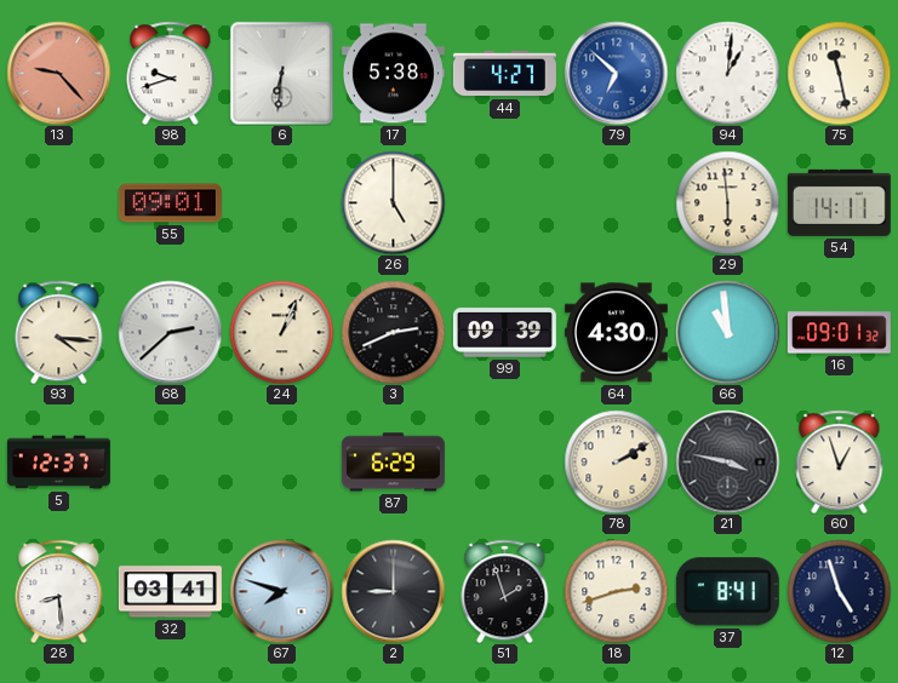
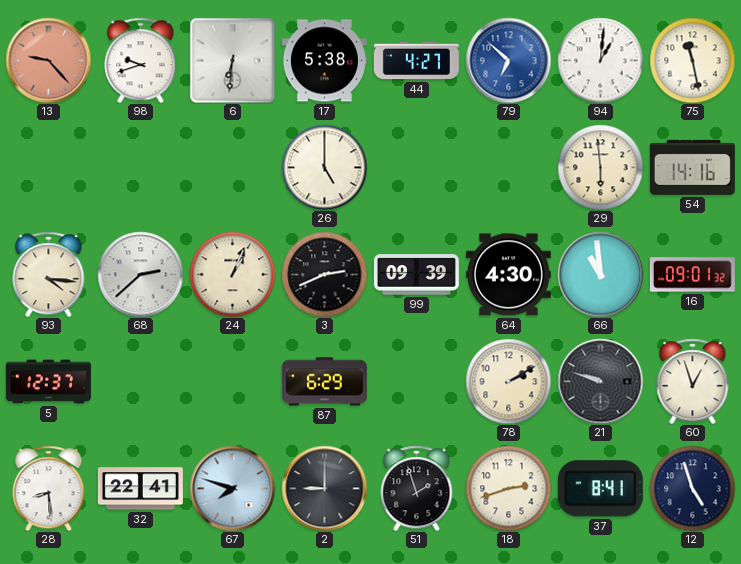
55: 09:01 -> none
54: 14:11 -> 14:16
21: 3:47 -> 9:48
32: 03:41 -> 22:41
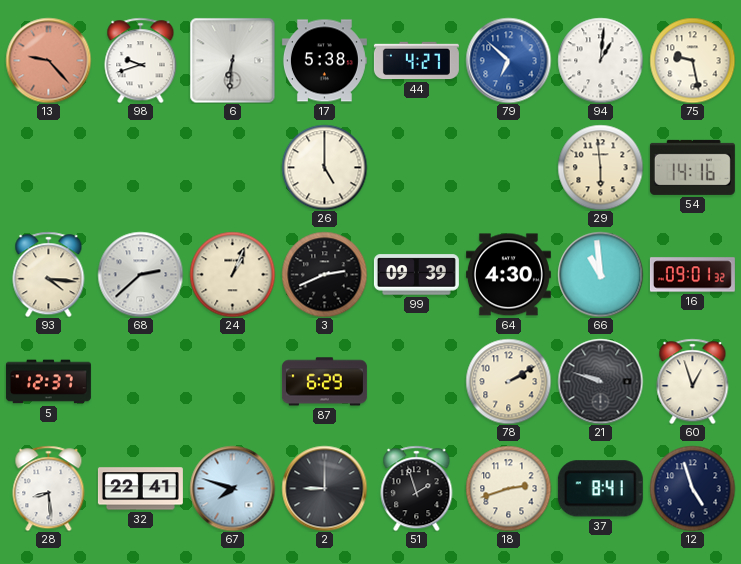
75: 11:28 -> 9:28
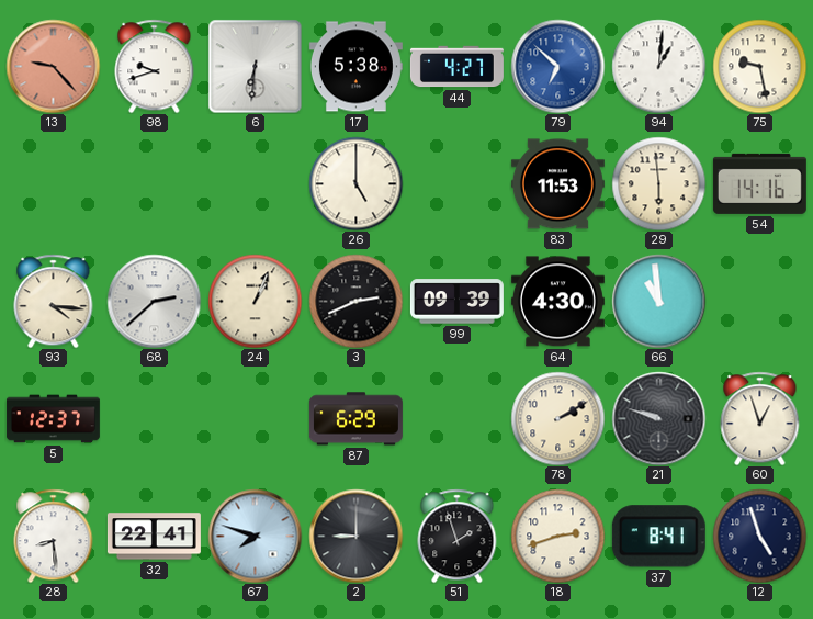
83: none -> 11:53
16: 09:01 -> none
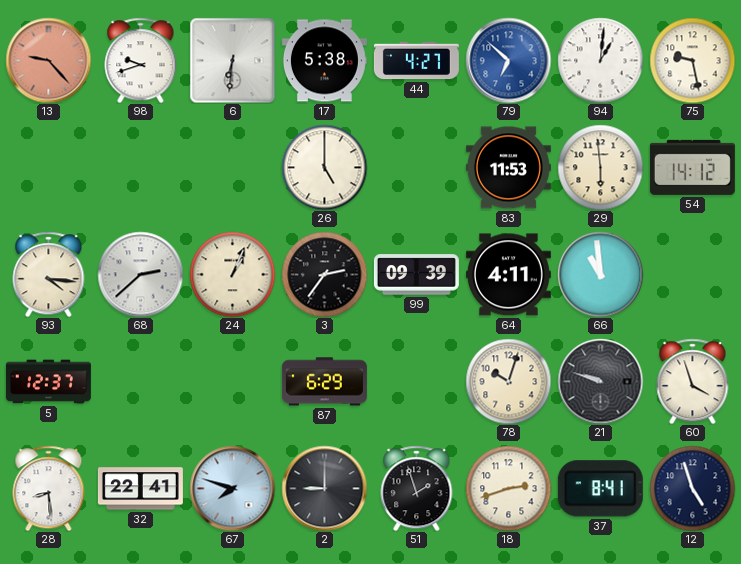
54: 14:16 -> 14:12
3: 2:41 -> 2:36
64: 4:30 -> 4:11
78: 2:10 -> 10:03
60: 12:57 -> 3:57
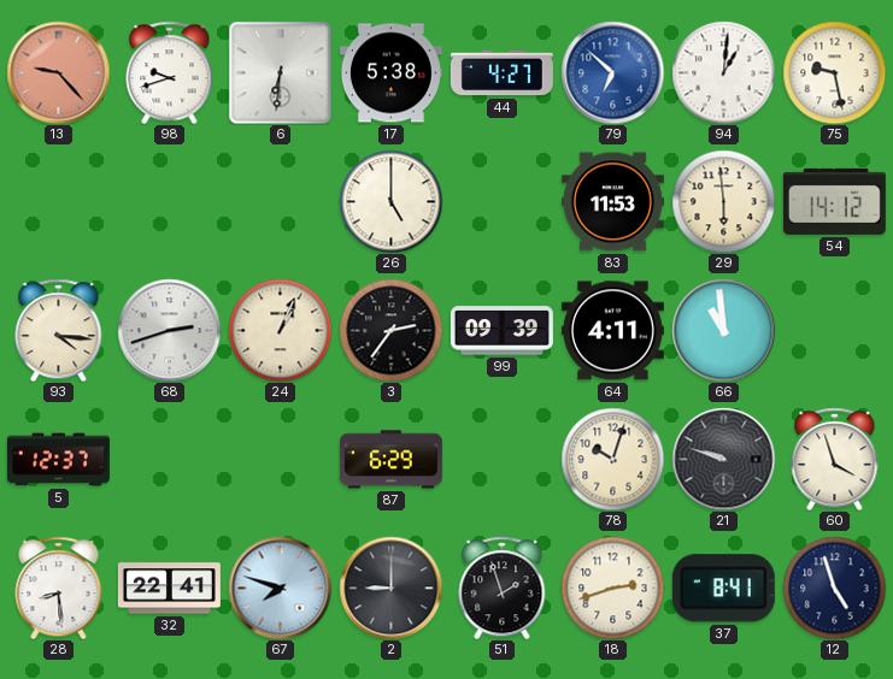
68: 2:38 -> 2:42
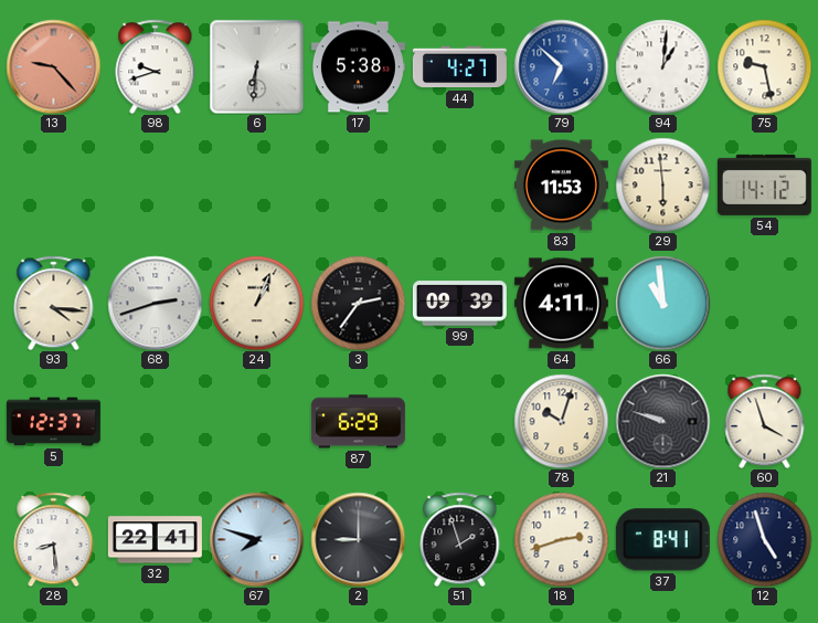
26: 5:00 -> none
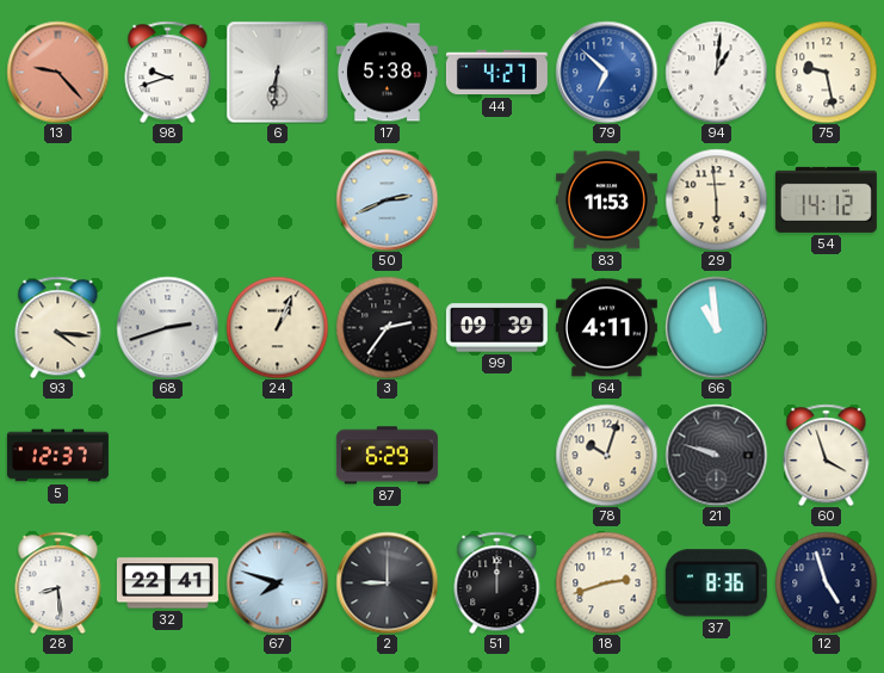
50: none -> 2:41
51: 1:57 -> 12:00
37: 8:41 -> 8:36
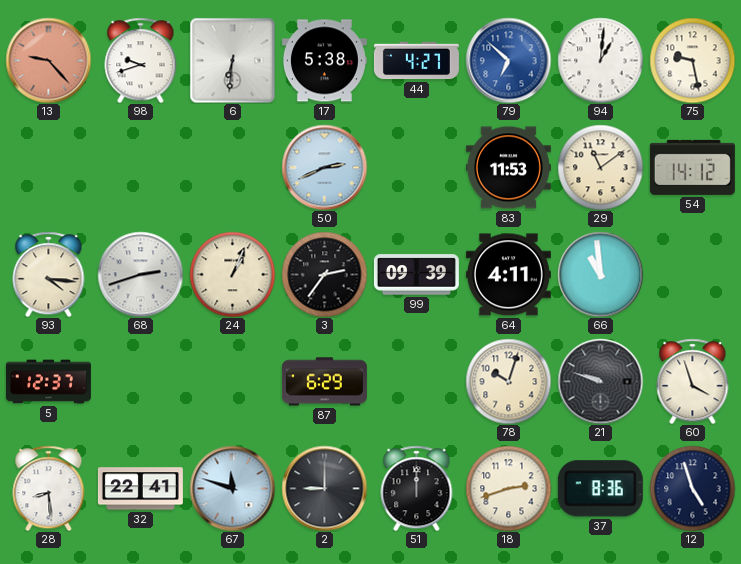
29: 5:59 -> 11:09
67: 7:48 -> 11:48
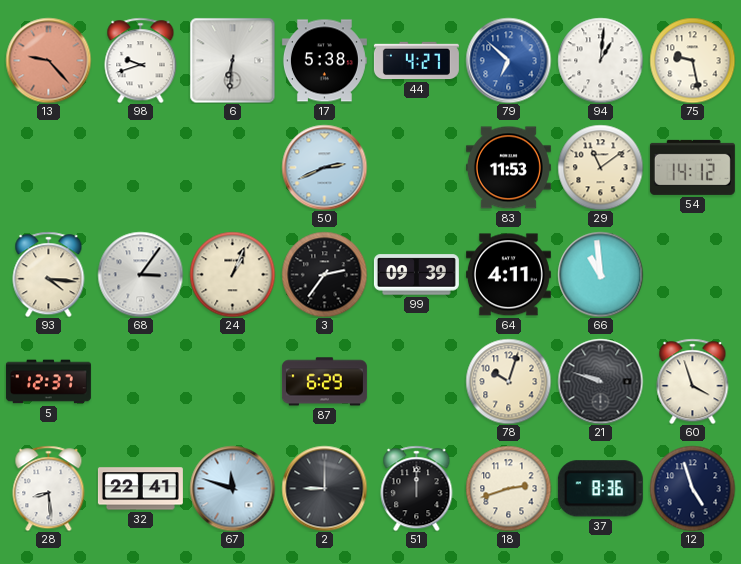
68: 2:42 -> 3:06
